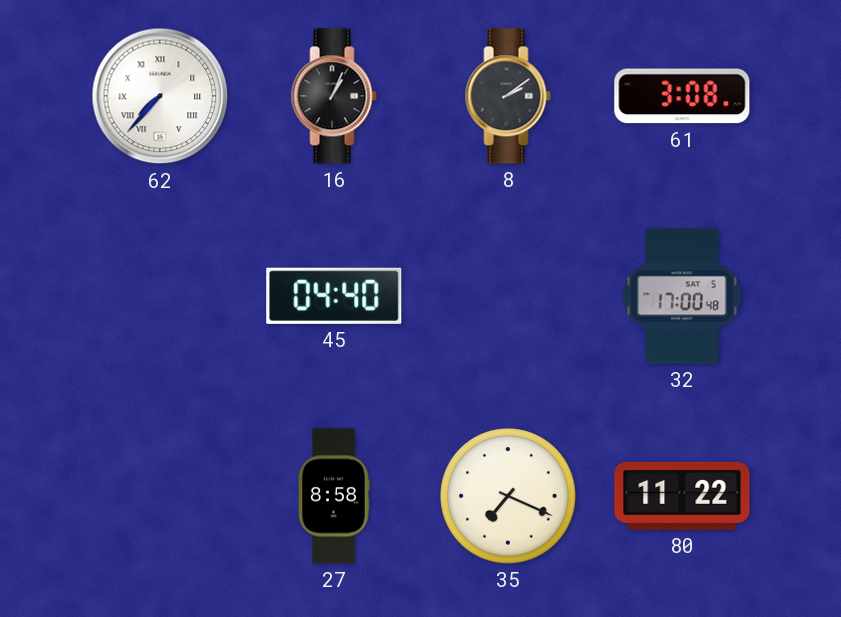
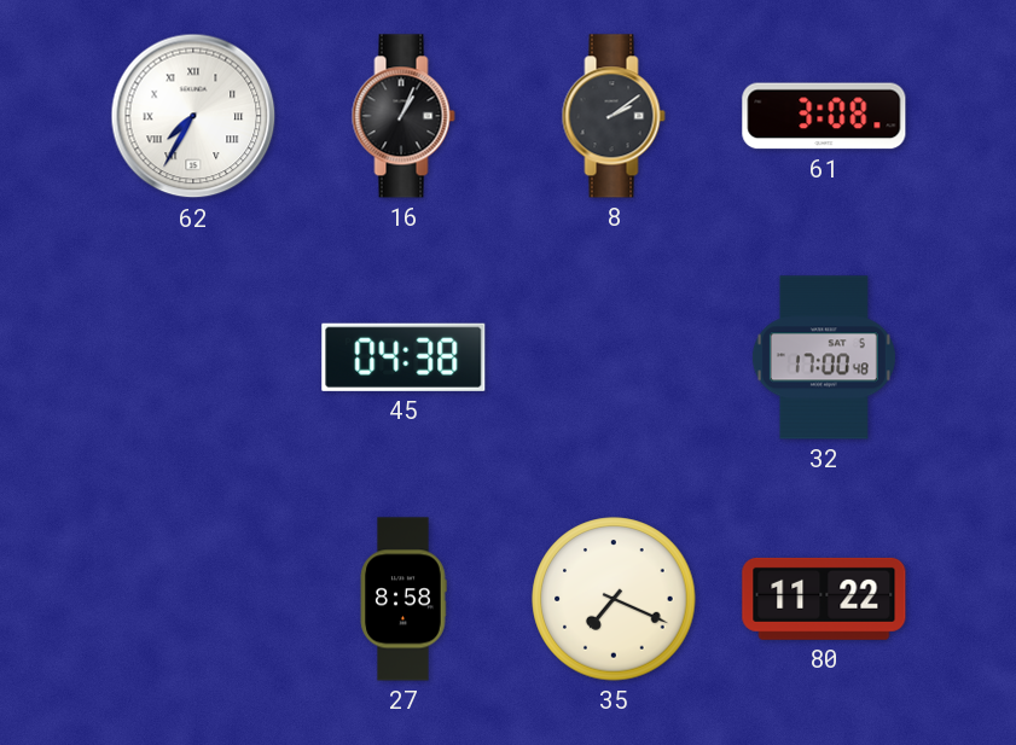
62: 7:37 -> 7:35
45: 04:40 -> 04:38
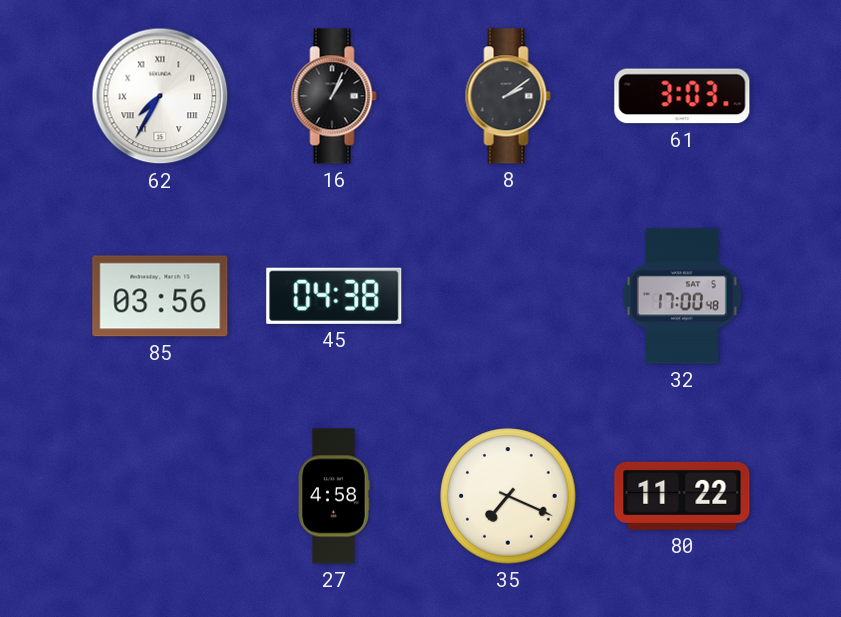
61: 3:08 -> 3:03
85: none -> 03:56
27: 8:58 -> 4:58
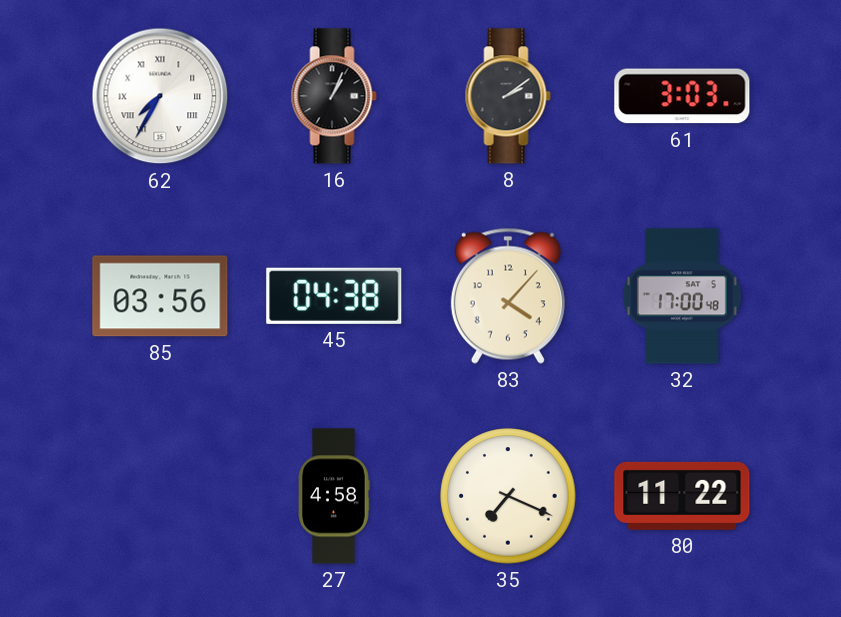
83: none -> 4:07
